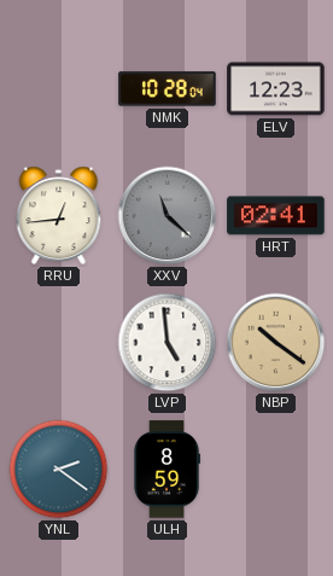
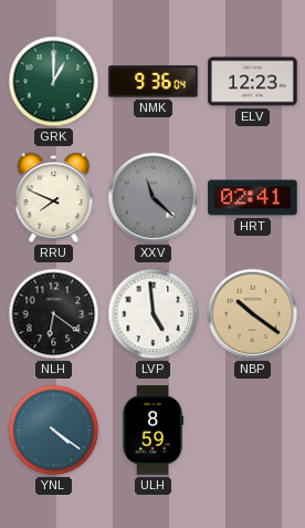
GRK: none -> 1:00
NMK: 10:28 -> 9:36
RRU: 12:44 -> 7:49
NLH: none -> 6:21
YNL: 2:21 -> 4:21
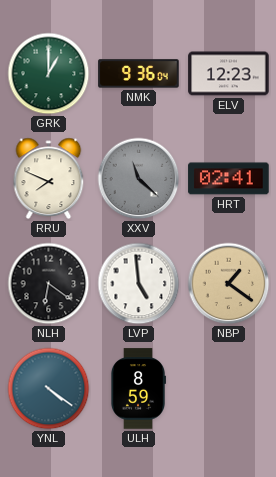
NBP: 10:21 -> 1:21
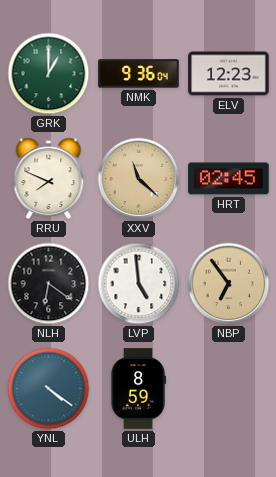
XXV dial: grey -> champagne
HRT: 02:41 -> 02:45
NBP: 1:21 -> 6:54
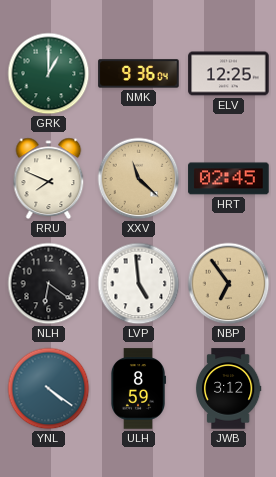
ELV: 12:23 -> 12:25
JWB: none -> 3:12
